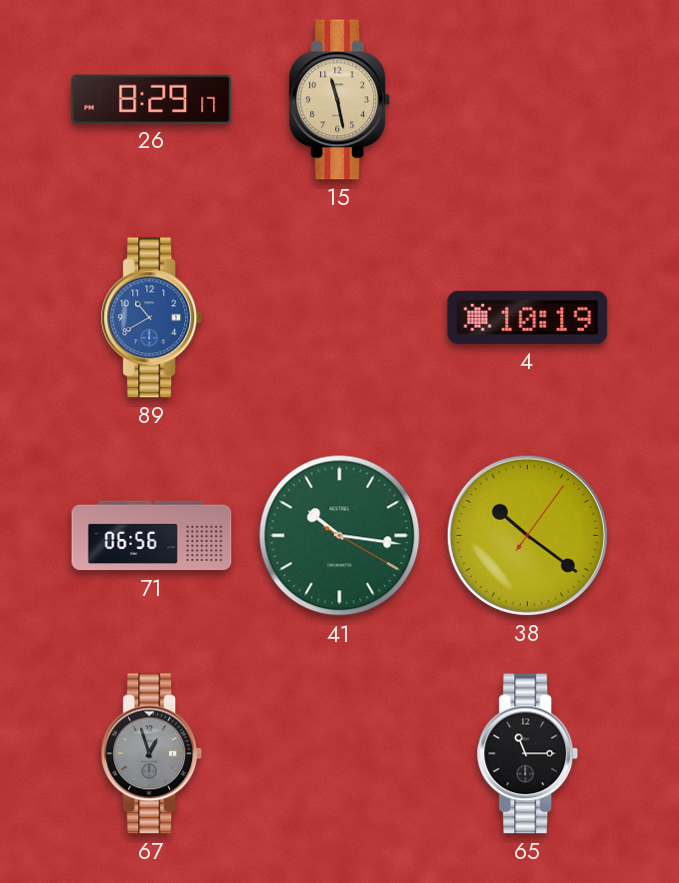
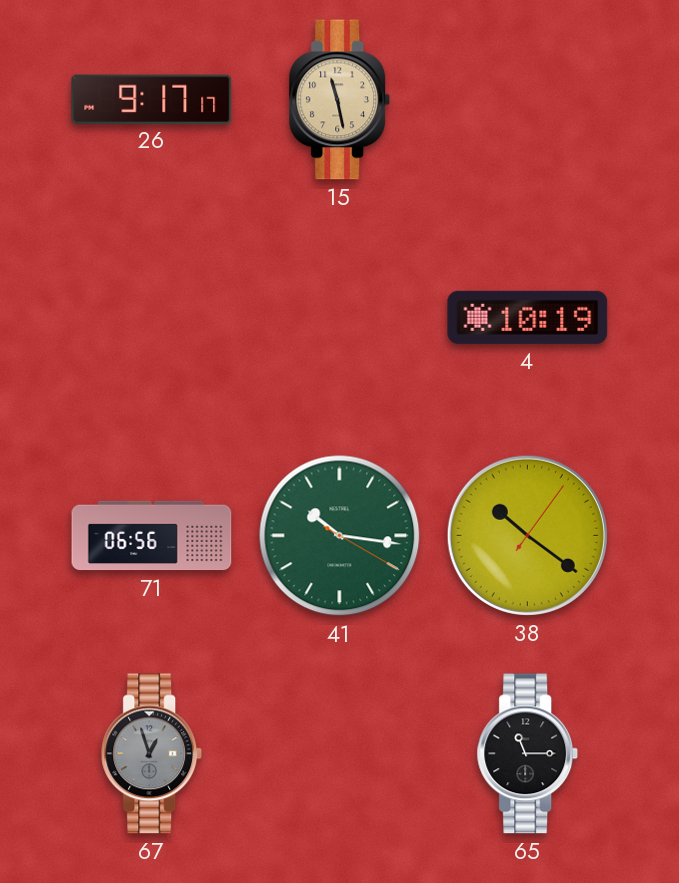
26: 8:29 -> 9:17
89: 10:40 -> none
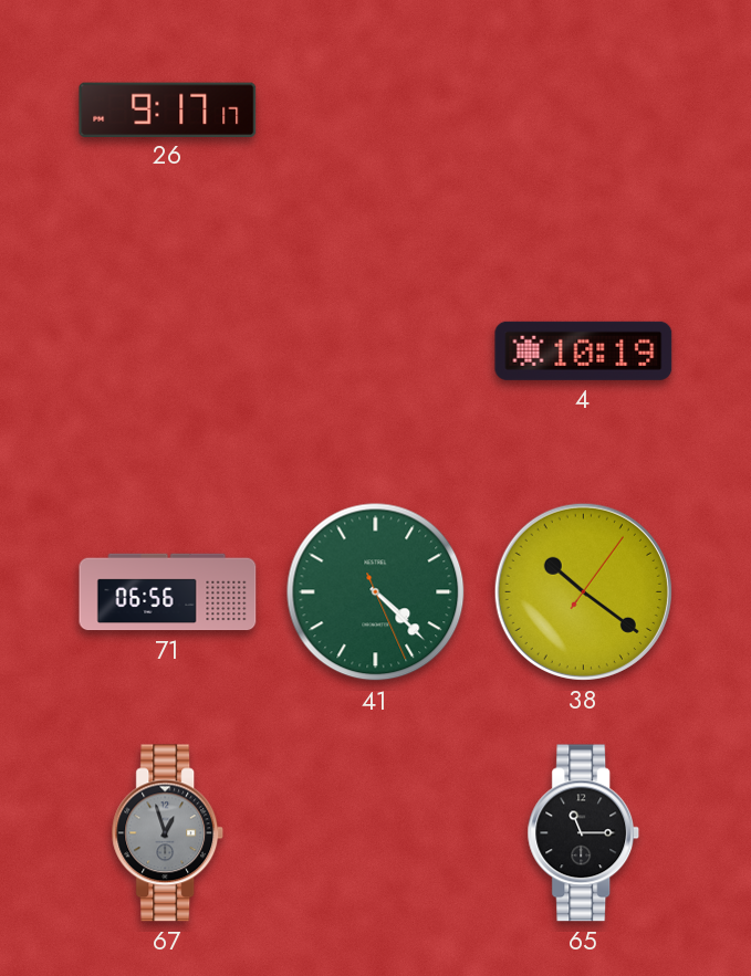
15: 11:28 -> none
41: 10:16 -> 4:22
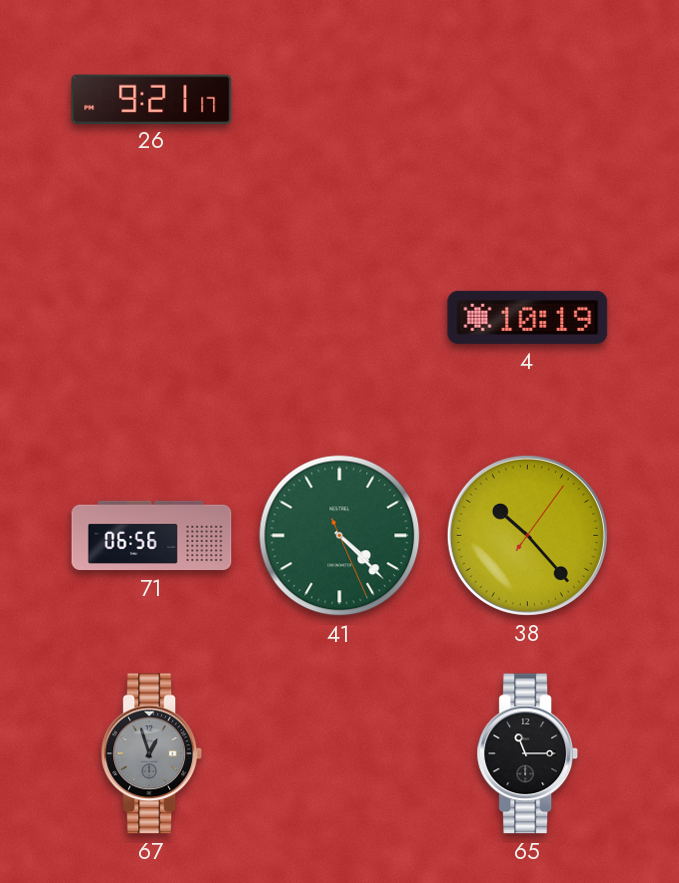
26: 9:17 -> 9:21
38: 10:21 -> 10:23
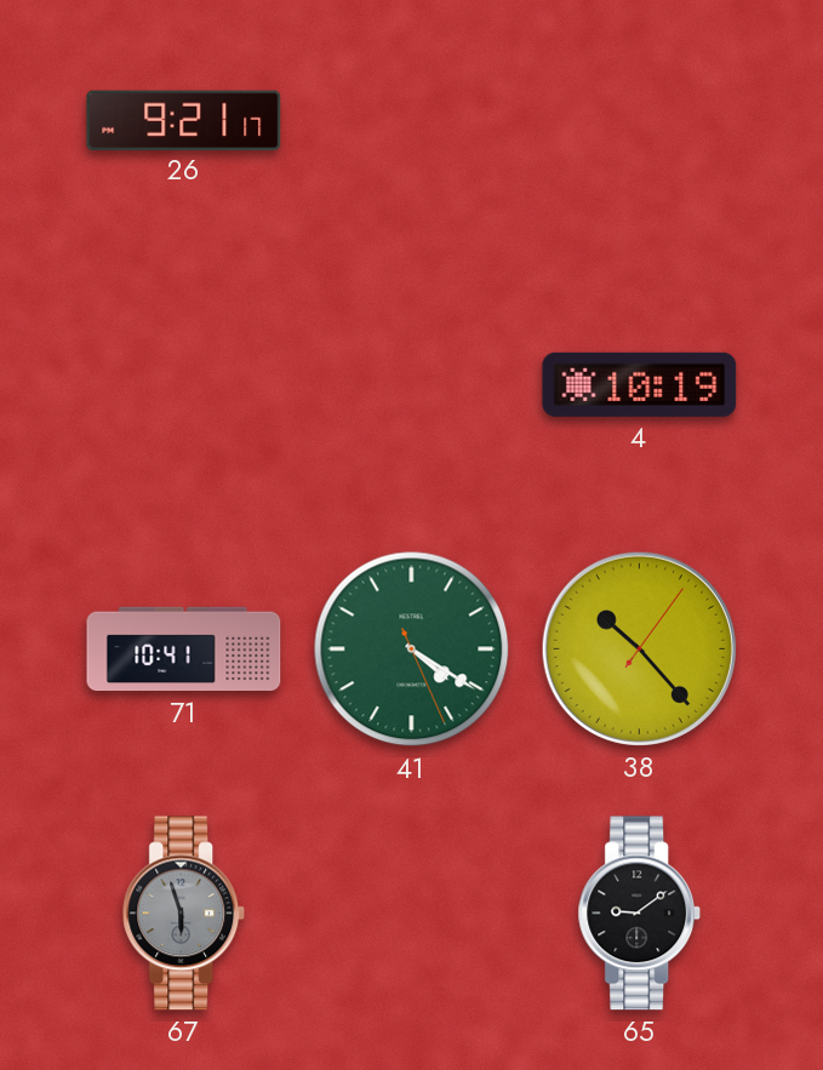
71: 06:56 -> 10:41
41: 4:22 -> 4:20
67: 12:57 -> 5:57
65: 11:15 -> 9:09
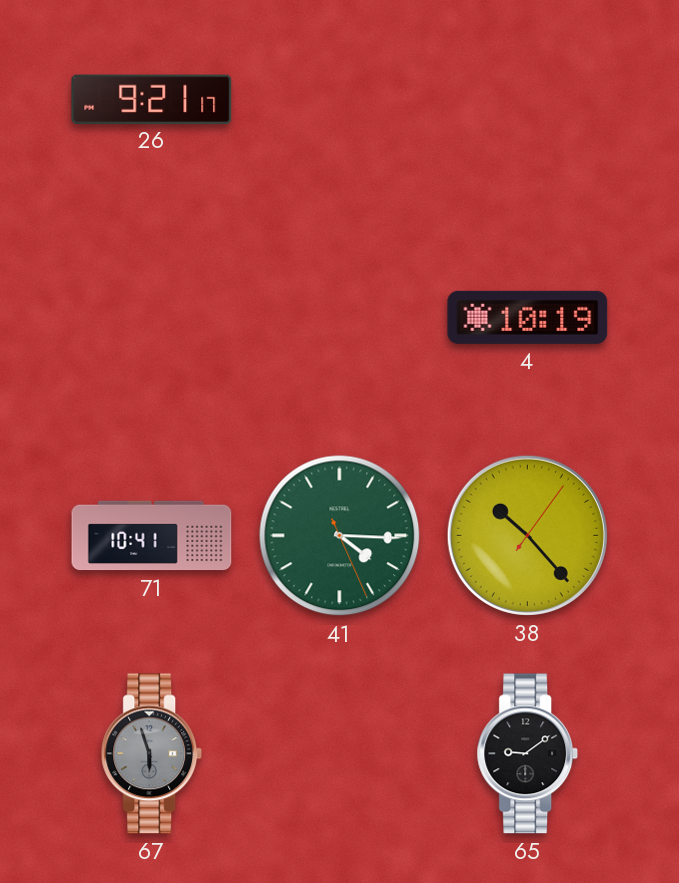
41: 4:20 -> 4:15
